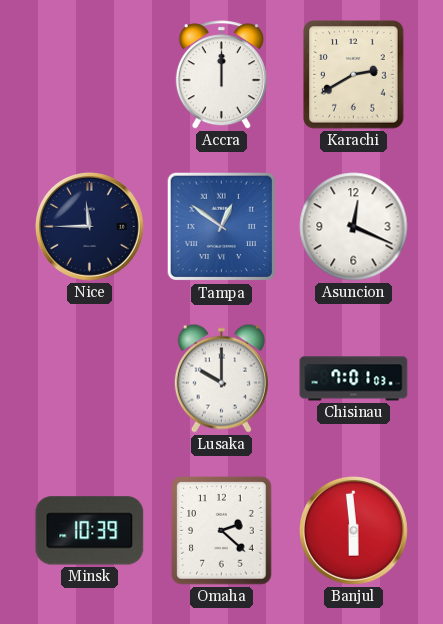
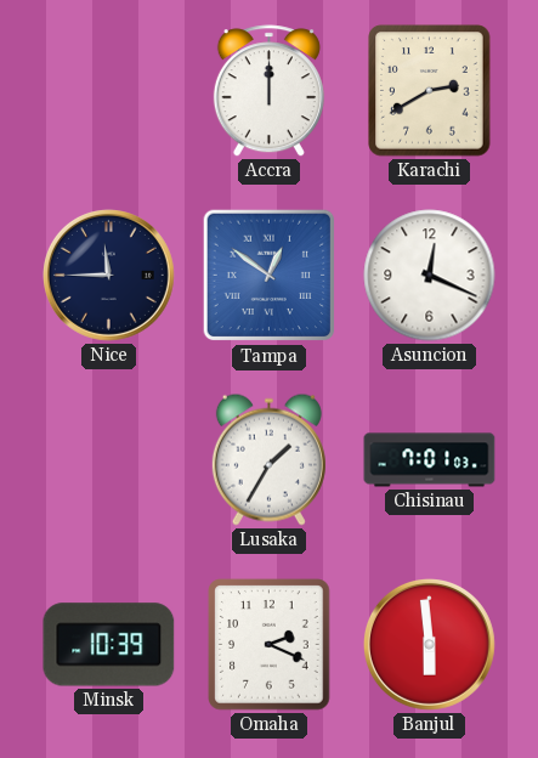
Lusaka: 10:00 -> 1:35
Omaha: 2:22 -> 2:19
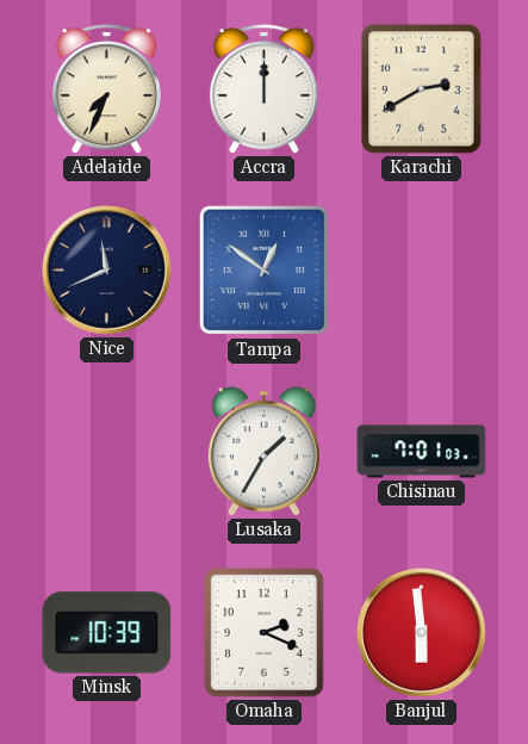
Adelaide: none -> 7:34
Nice: 11:45 -> 11:41
Asuncion: 12:19 -> none
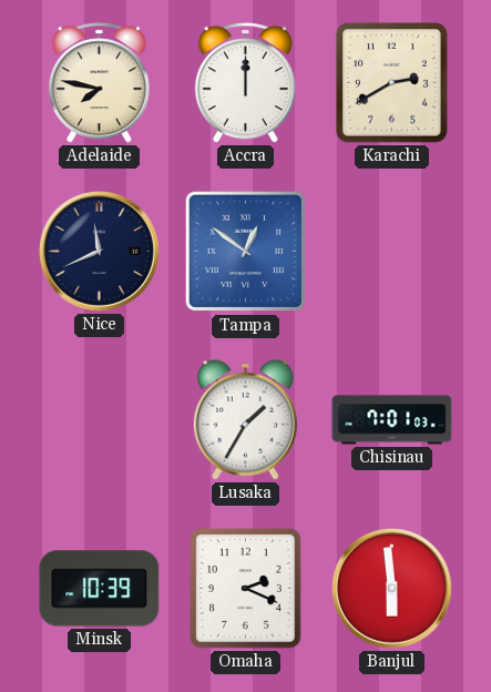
Adelaide: 7:34 -> 7:47
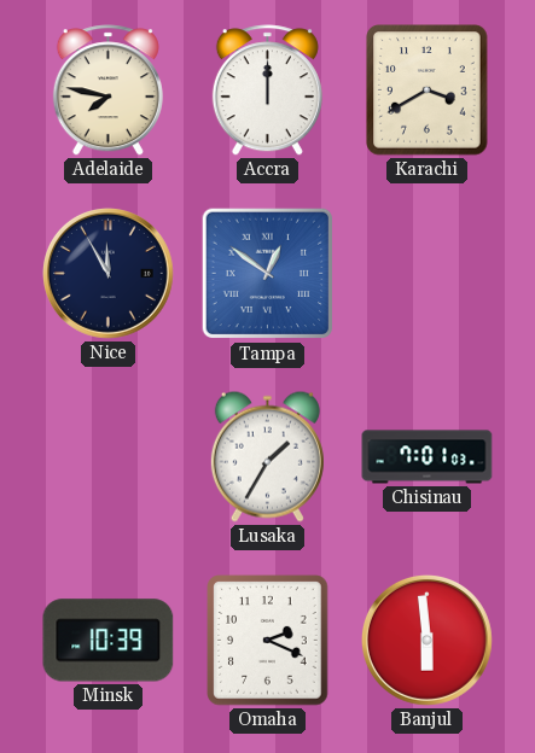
Karachi: 2:40 -> 3:40
Nice: 11:41 -> 11:55
